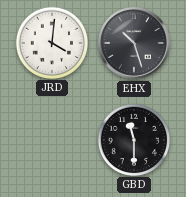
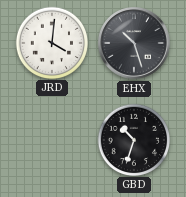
GBD: 11:30 -> 10:33
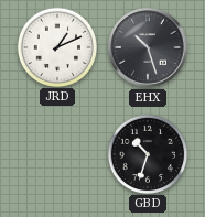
JRD: 4:01 -> 1:11
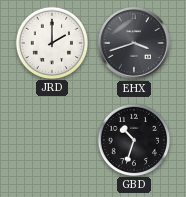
JRD: 1:11 -> 2:00
EHX: 10:27 -> 3:42
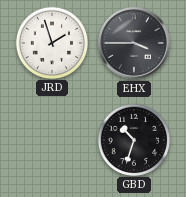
JRD: 2:00 -> 1:57
EHX: 3:42 -> 3:45
